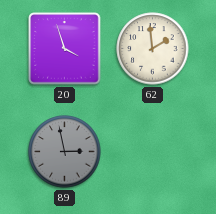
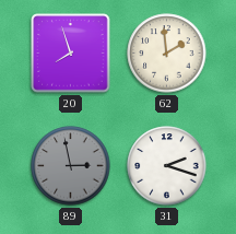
20: 3:57 -> 7:57
31: none -> 2:18
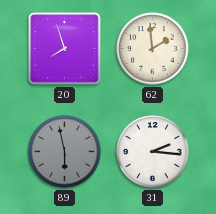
89: 2:58 -> 5:58
31: 2:18 -> 2:16
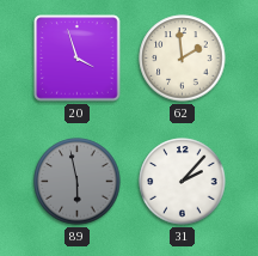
20: 7:57 -> 3:57
31: 2:16 -> 2:07
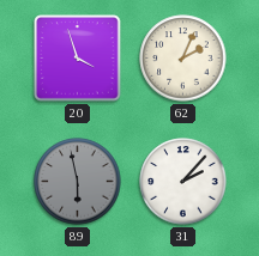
62: 1:59 -> 2:04
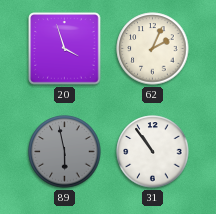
31: 2:07 -> 10:54
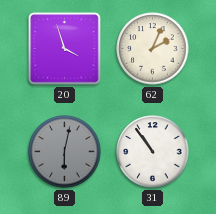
89: 5:58 -> 6:02
